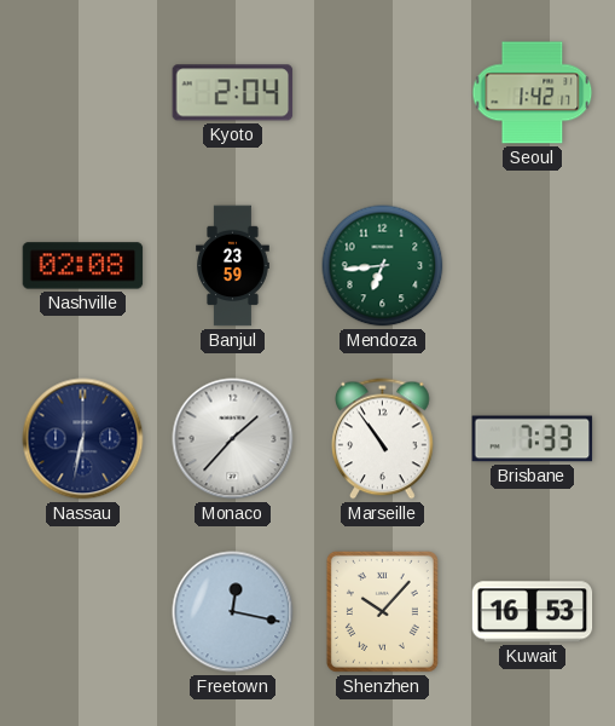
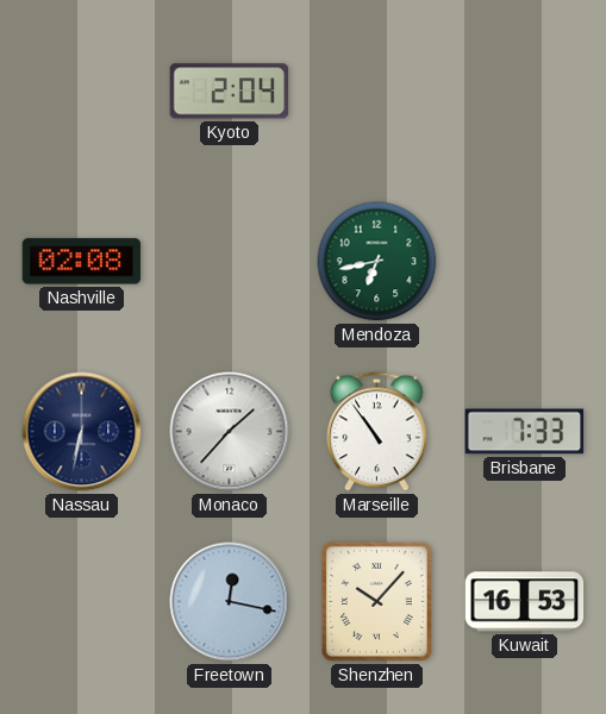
Seoul: 1:42 -> none
Banjul: 23:59 -> none
Mendoza: 6:44 -> 6:43
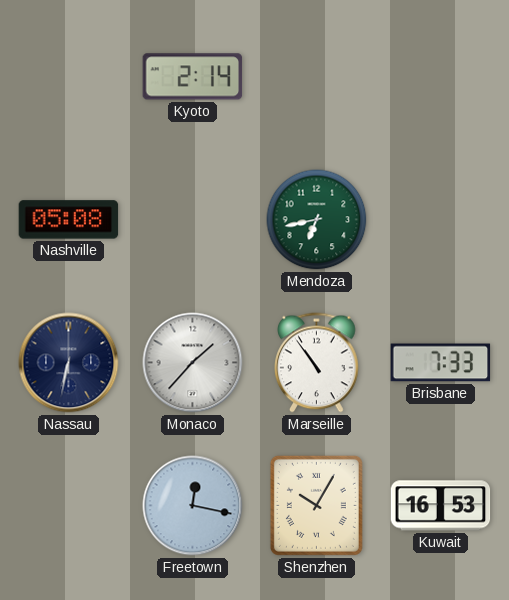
Kyoto: 2:04 -> 2:14
Nashville: 02:08 -> 05:08
Shenzhen: 10:07 -> 10:05
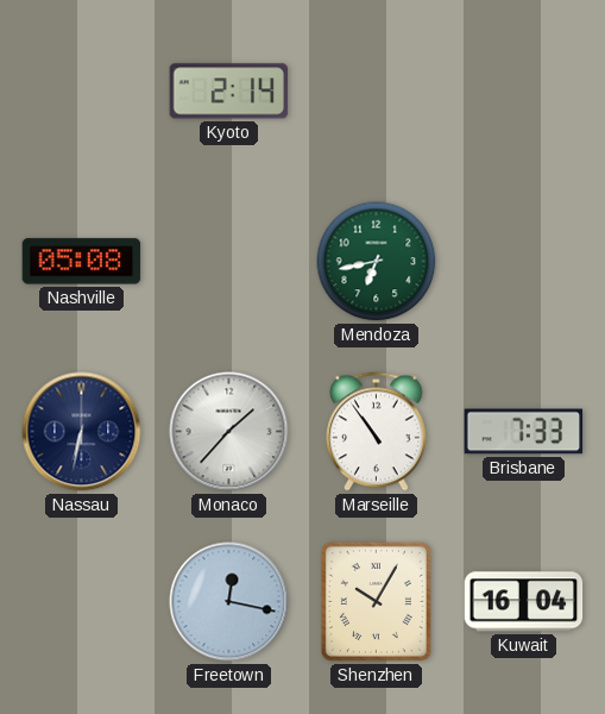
Kuwait: 16:53 -> 16:04
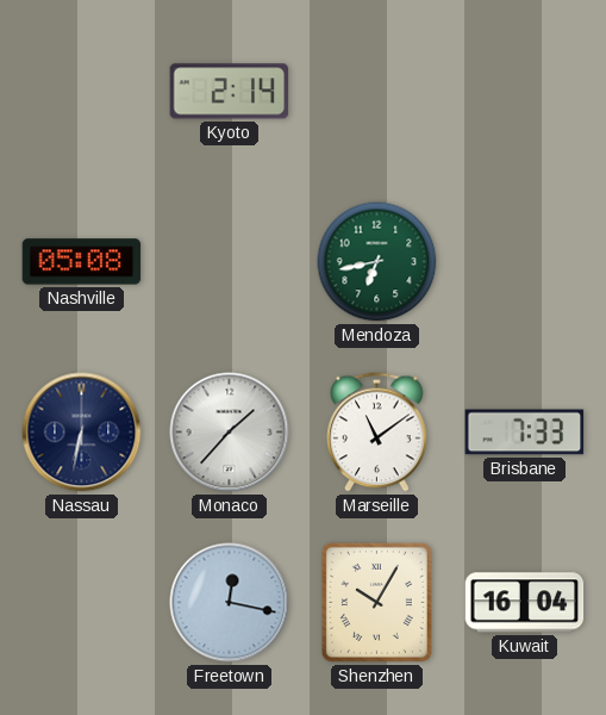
Marseille: 10:54 -> 11:09
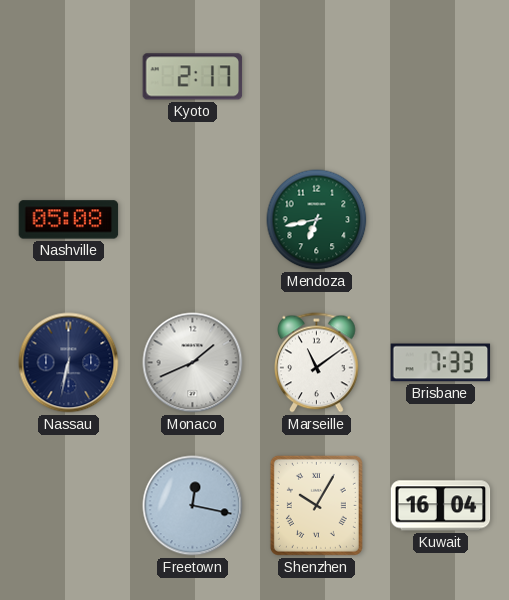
Kyoto: 2:14 -> 2:17
Monaco: 1:37 -> 1:41
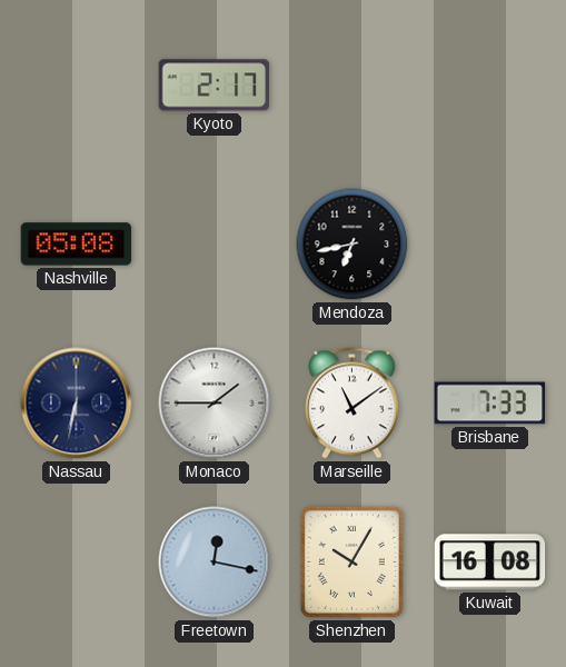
Mendoza dial: green -> black
Monaco: 1:41 -> 1:45
Kuwait: 16:04 -> 16:08
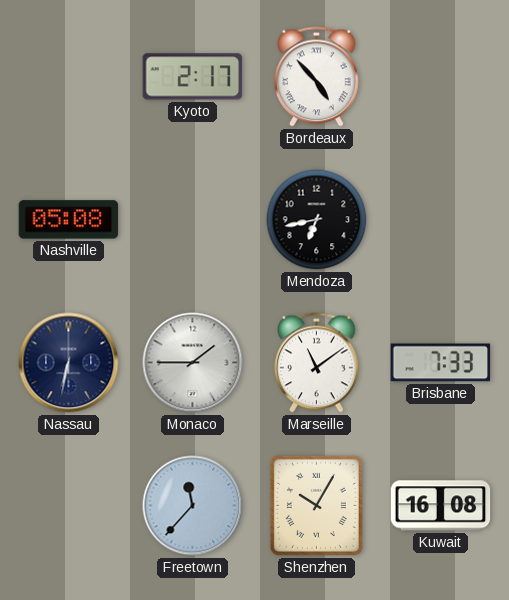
Bordeaux: none -> 4:53
Freetown: 12:17 -> 11:37
